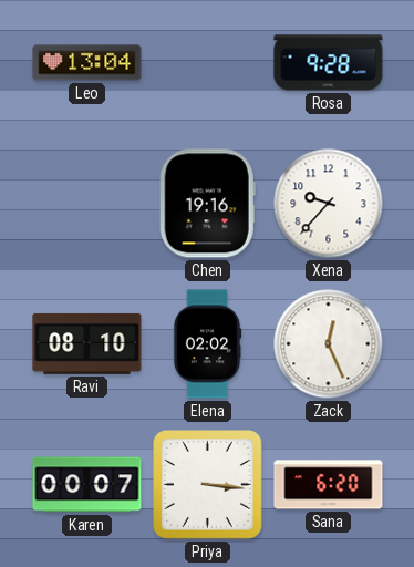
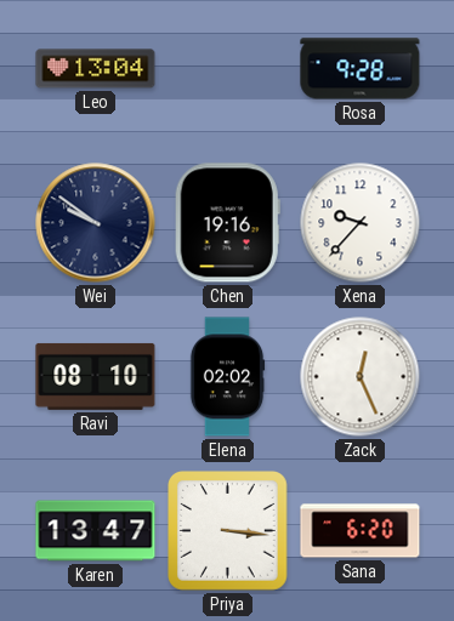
Wei: none -> 9:51
Karen: 00:07 -> 13:47
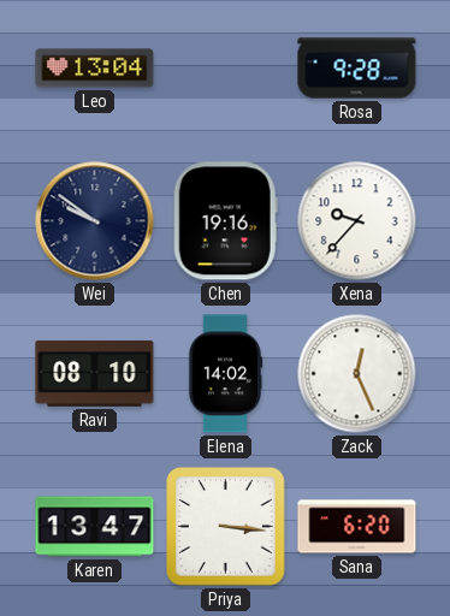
Elena: 02:02 -> 14:02
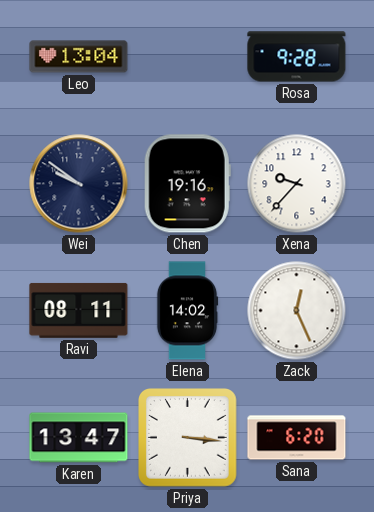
Ravi: 08:10 -> 08:11
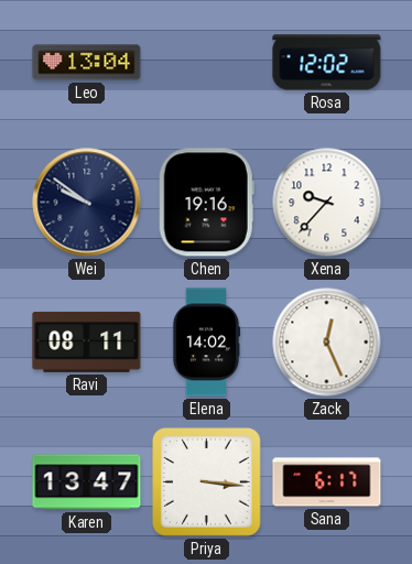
Rosa: 9:28 -> 12:02
Sana: 6:20 -> 6:17
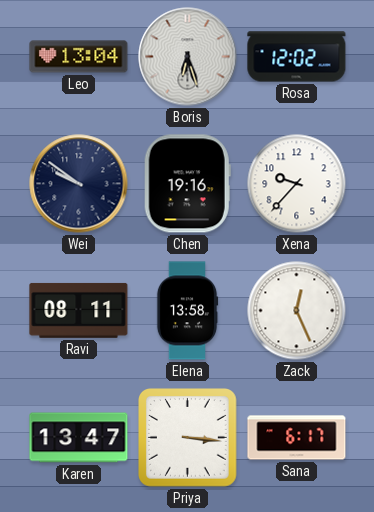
Boris: none -> 6:27
Elena: 14:02 -> 13:58
